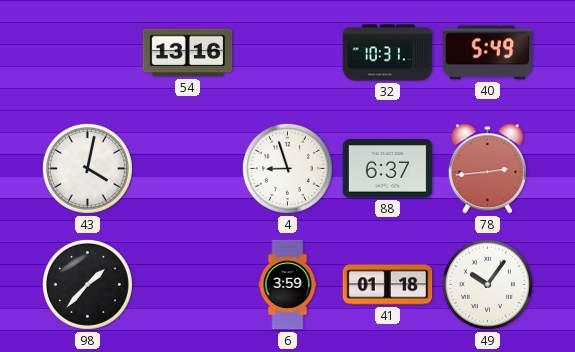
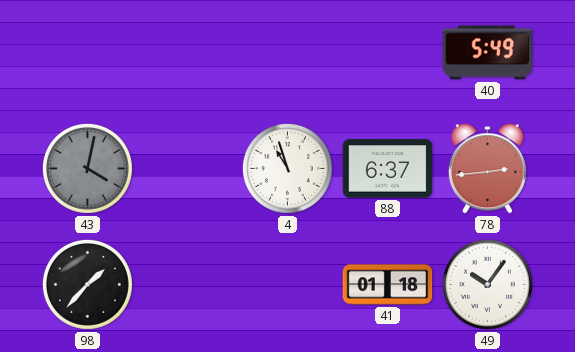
54: 13:16 -> none
32: 10:31 -> none
43 dial: white -> grey
4: 8:57 -> 10:57
6: 3:59 -> none
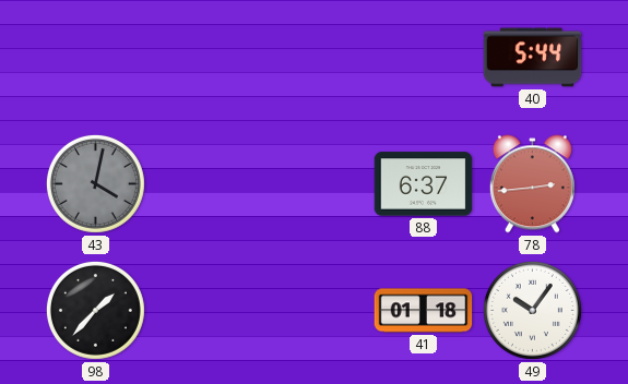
40: 5:49 -> 5:44
4: 10:57 -> none
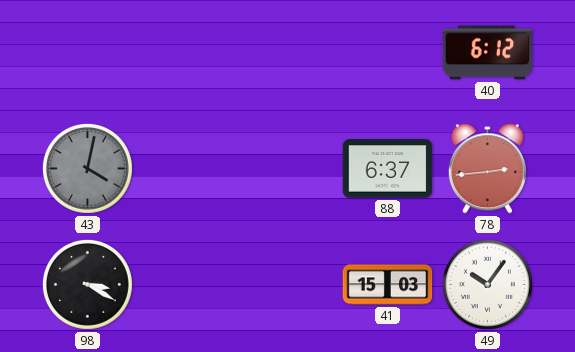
40: 5:44 -> 6:12
98: 1:37 -> 3:20
41: 01:18 -> 15:03
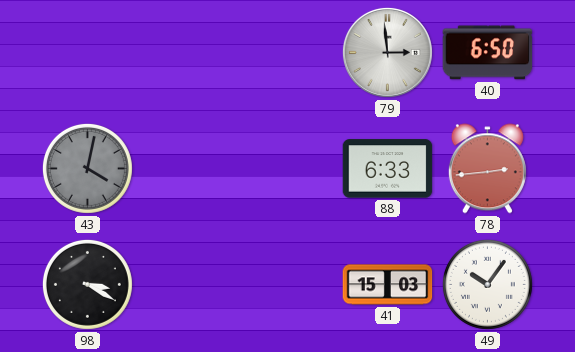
79: none -> 2:59
40: 6:12 -> 6:50
88: 6:37 -> 6:33
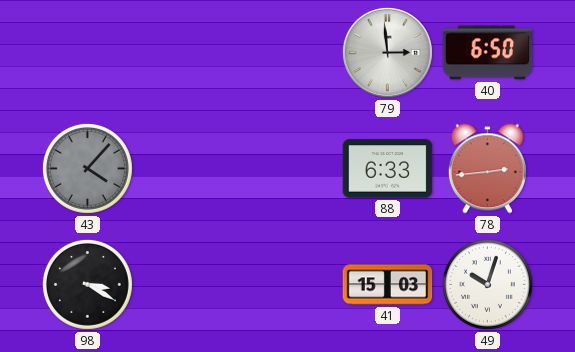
43: 4:02 -> 4:07
49: 10:06 -> 10:03
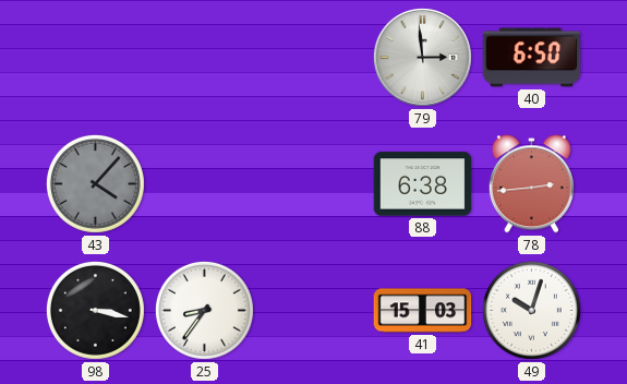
88: 6:33 -> 6:38
98: 3:20 -> 3:17
25: none -> 8:36
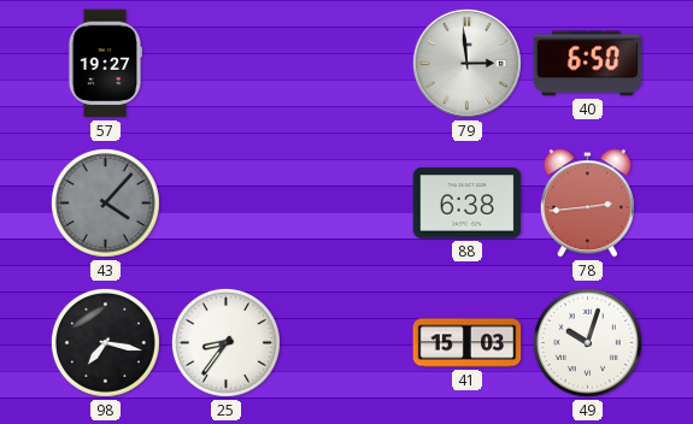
57: none -> 19:27
98: 3:17 -> 7:17
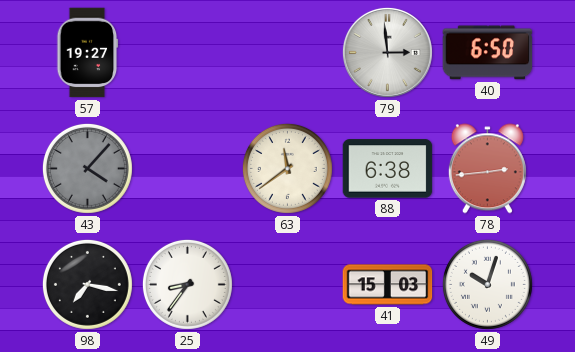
63: none -> 11:39
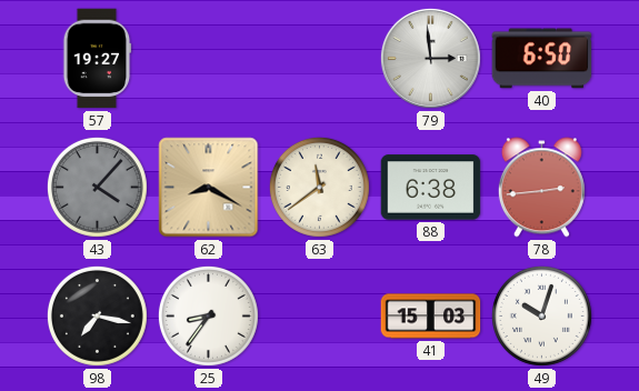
62: none -> 8:20
